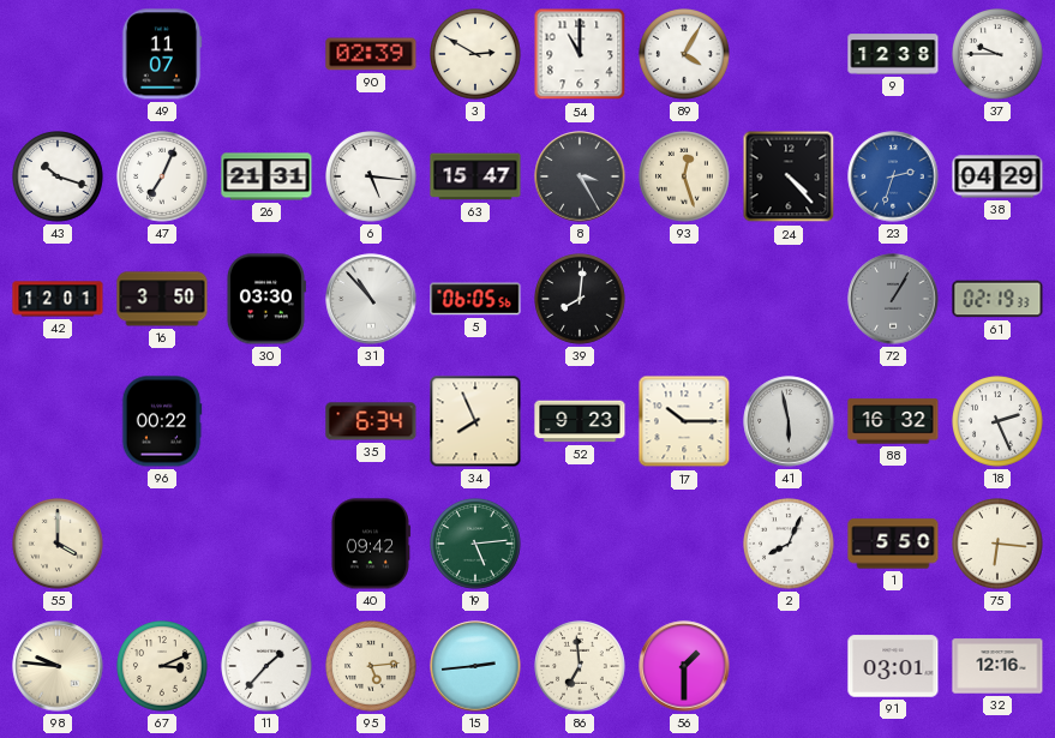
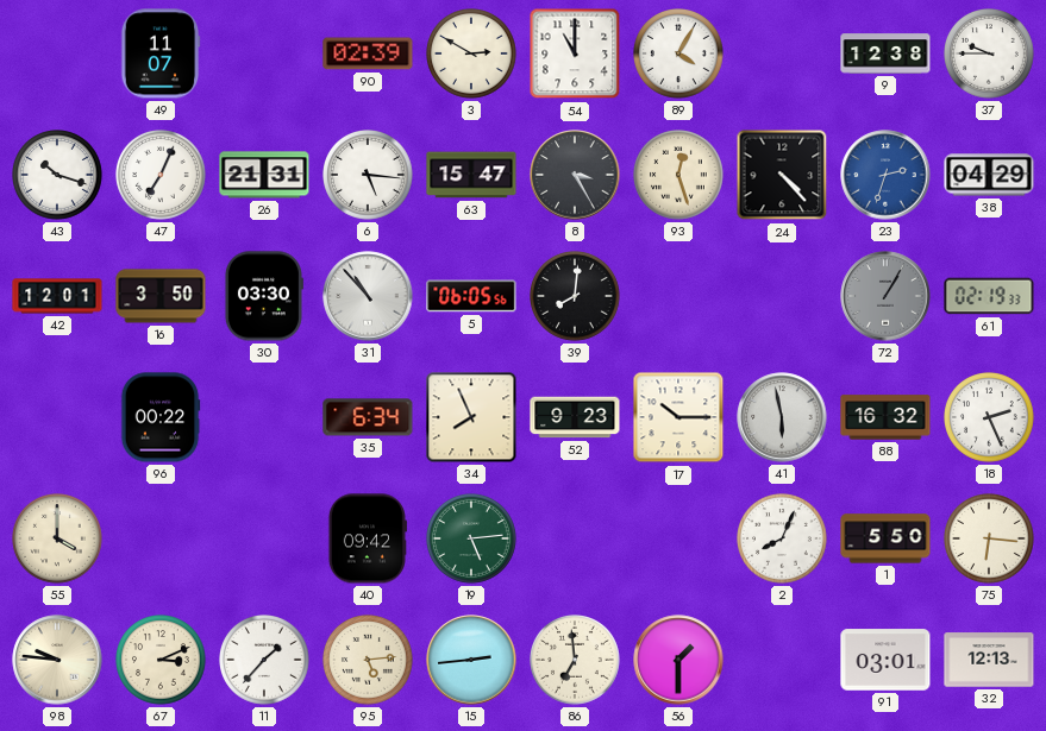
32: 12:16 -> 12:13
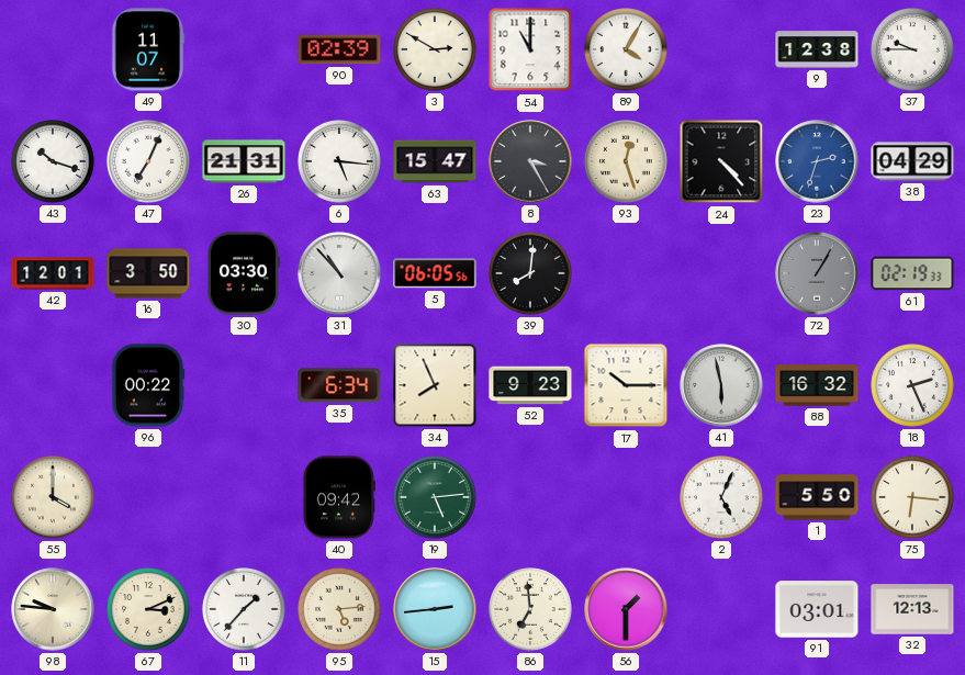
2: 8:04 -> 5:04
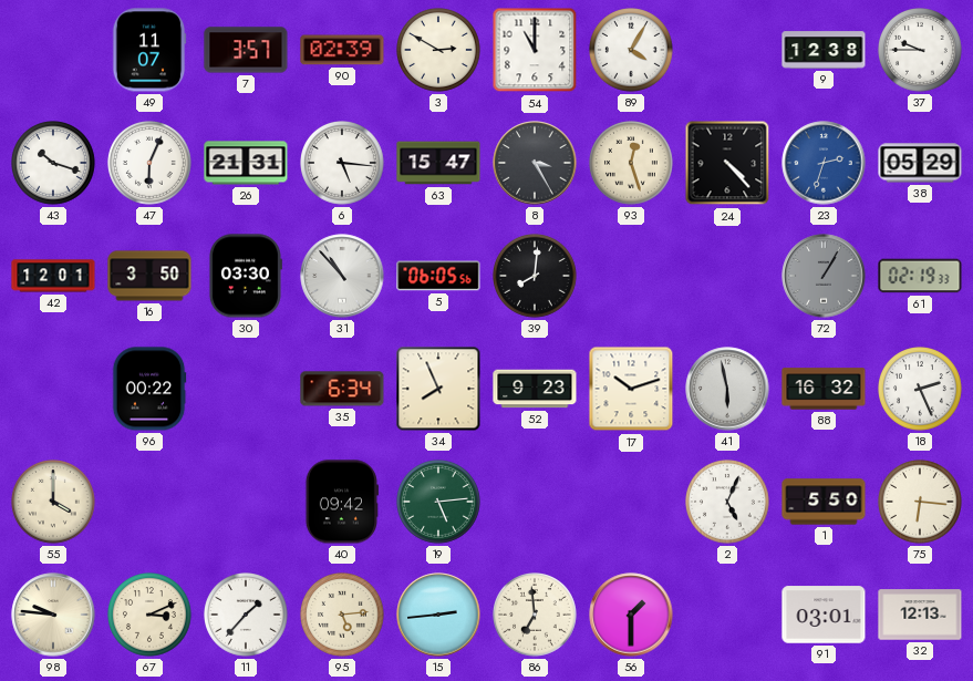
7: none -> 3:57
47: 7:04 -> 6:04
38: 04:29 -> 05:29
17: 10:15 -> 10:12
